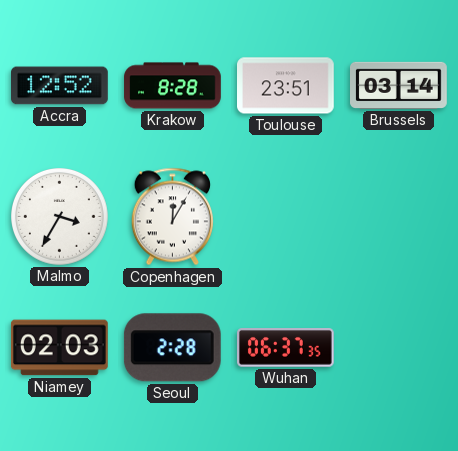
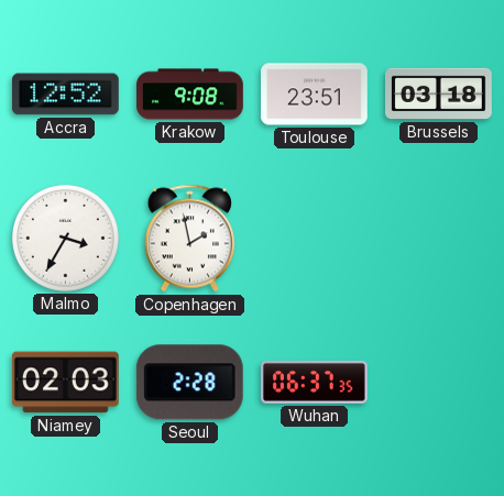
Krakow: 8:28 -> 9:08
Brussels: 03:14 -> 03:18
Copenhagen: 12:05 -> 1:58
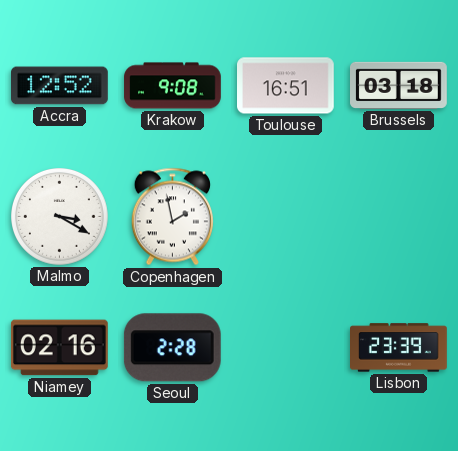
Toulouse: 23:51 -> 16:51
Malmo: 3:35 -> 3:20
Niamey: 02:03 -> 02:16
Wuhan: 06:37 -> none
Lisbon: none -> 23:39
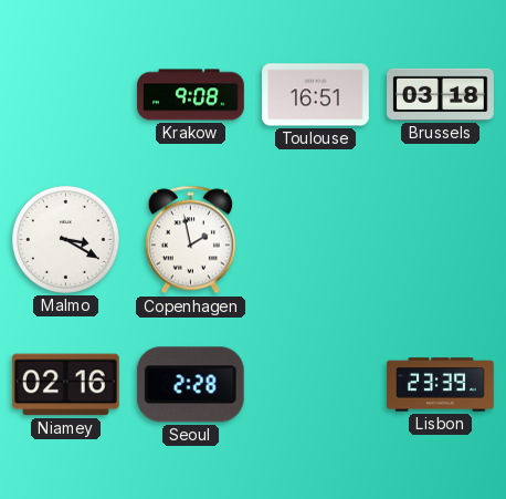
Accra: 12:52 -> none
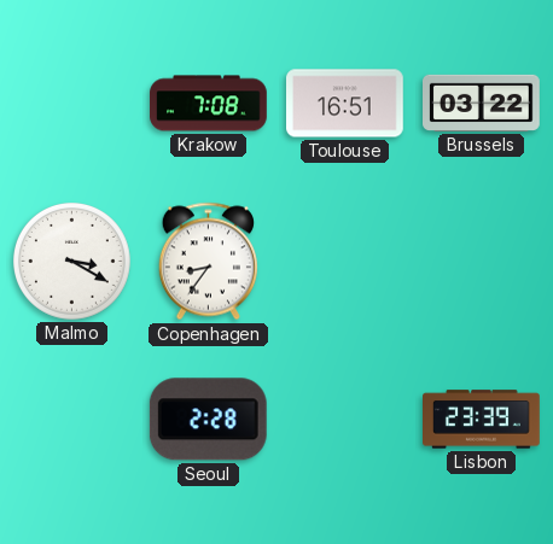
Krakow: 9:08 -> 7:08
Brussels: 03:18 -> 03:22
Copenhagen: 1:58 -> 8:36
Niamey: 02:16 -> none
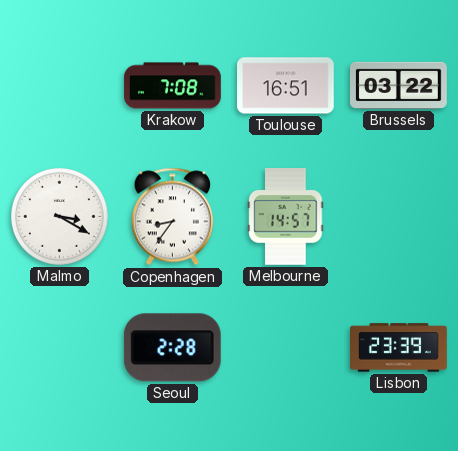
Melbourne: none -> 14:57
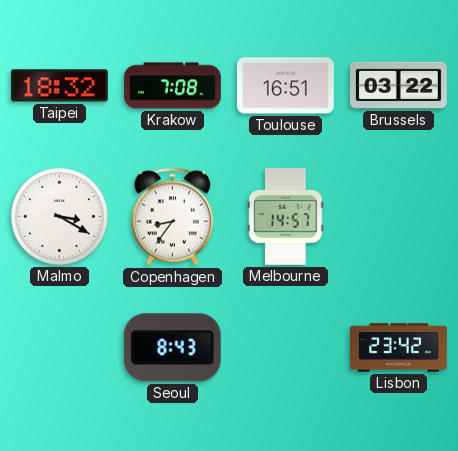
Taipei: none -> 18:32
Seoul: 2:28 -> 8:43
Lisbon: 23:39 -> 23:42
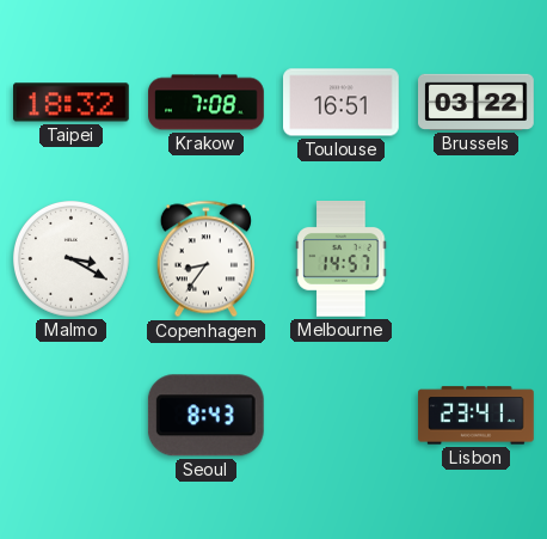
Lisbon: 23:42 -> 23:41
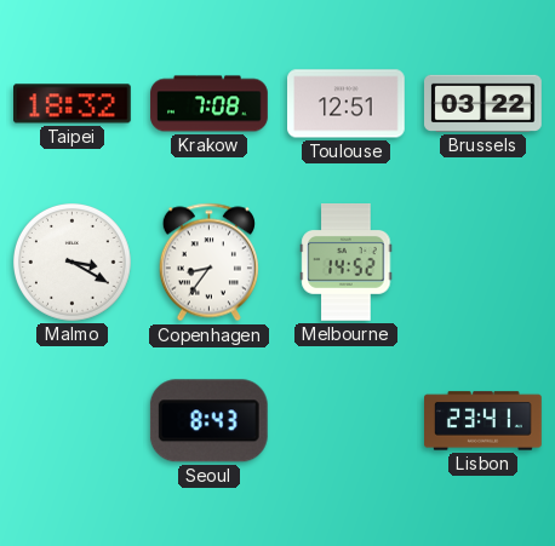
Toulouse: 16:51 -> 12:51
Melbourne: 14:57 -> 14:52
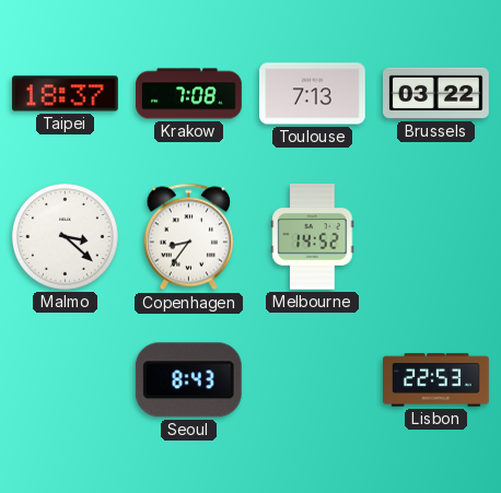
Taipei: 18:32 -> 18:37
Toulouse: 12:51 -> 7:13
Malmo: 3:20 -> 3:22
Lisbon: 23:41 -> 22:53
